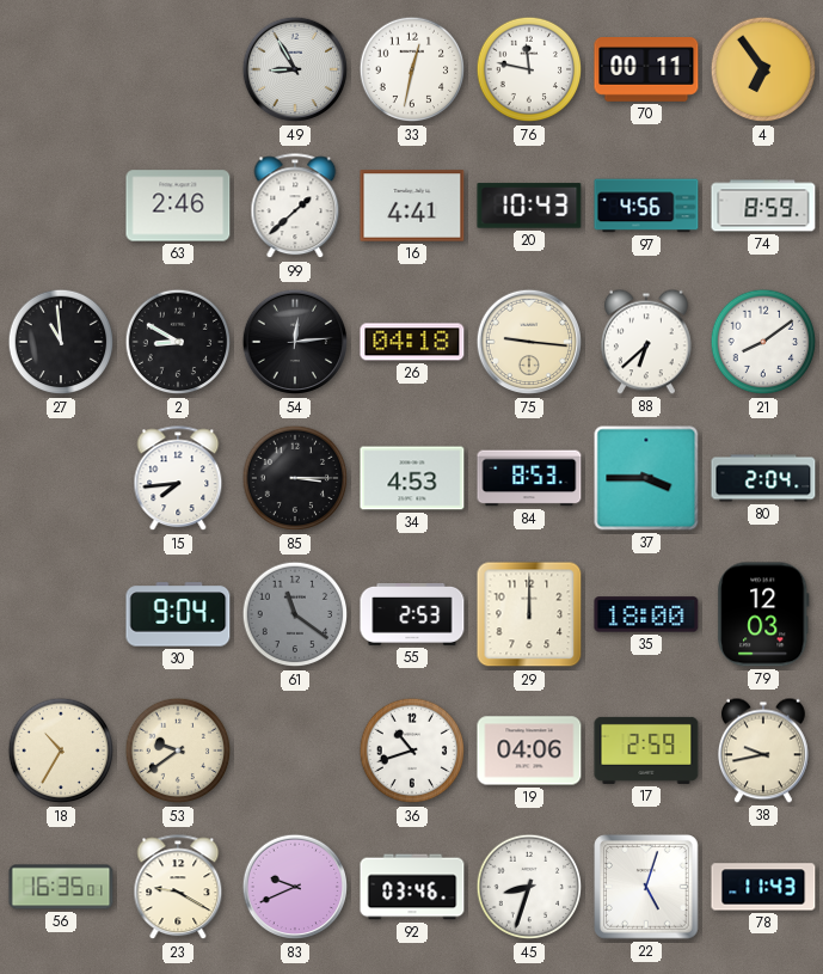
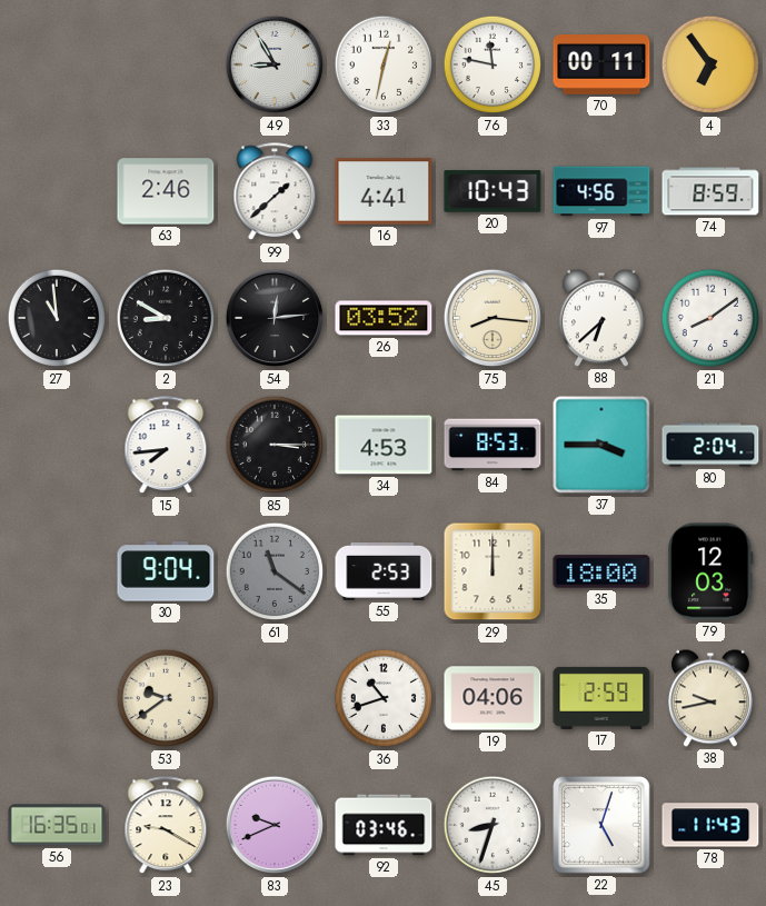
26: 04:18 -> 03:52
75: 9:16 -> 8:16
18: 10:35 -> none
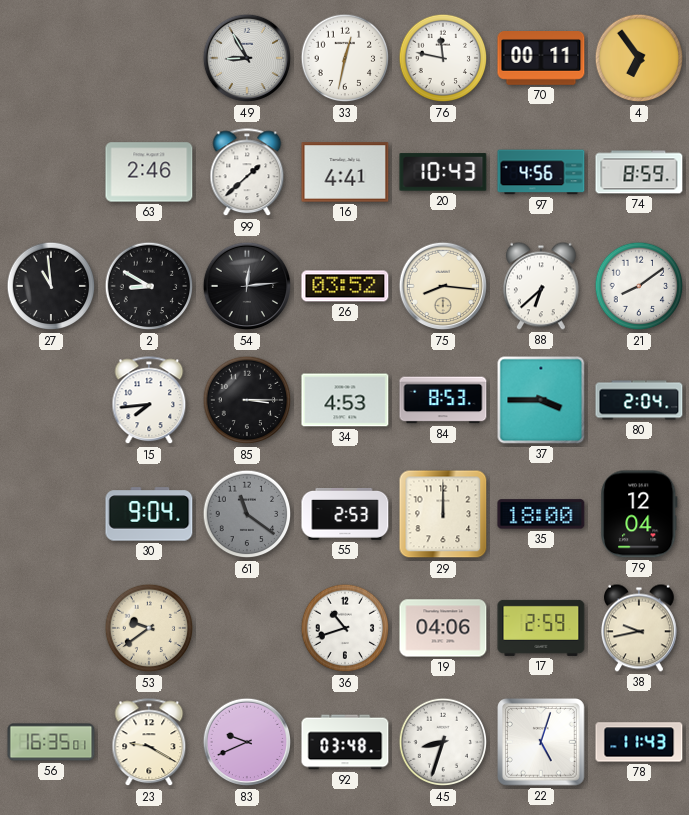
79: 12:03 -> 12:04
92: 03:46 -> 03:48
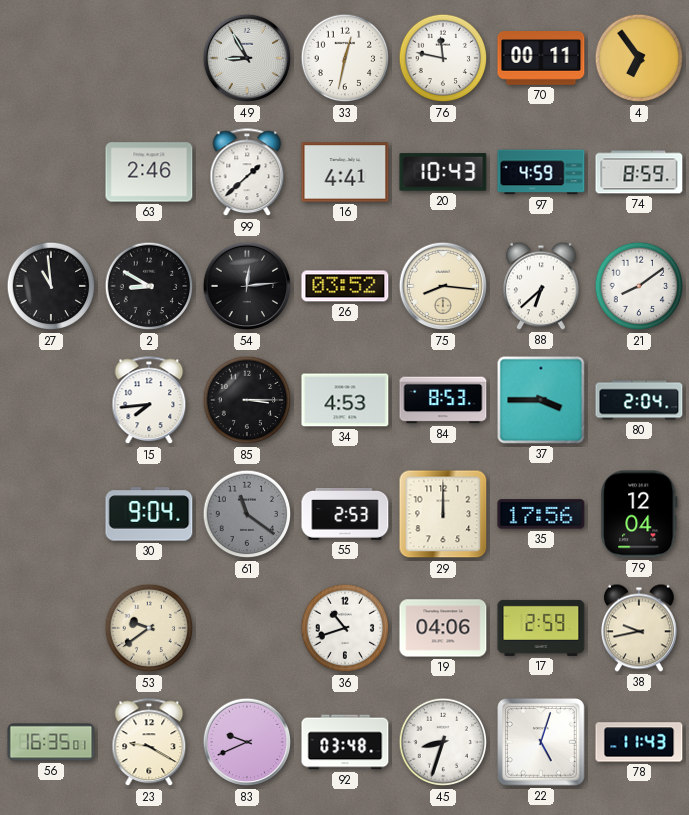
97: 4:56 -> 4:59
35: 18:00 -> 17:56
